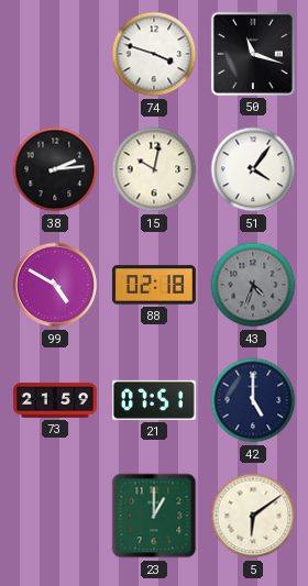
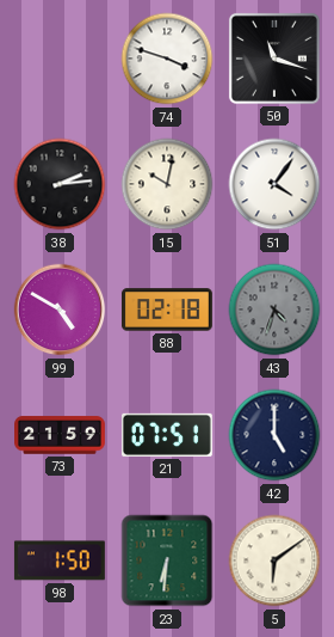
98: none -> 1:50
23: 1:00 -> 6:31
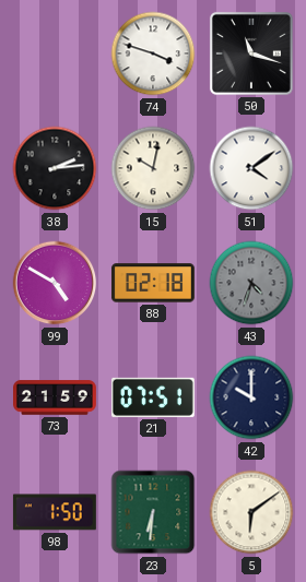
51: 4:06 -> 4:09
42: 5:00 -> 10:00
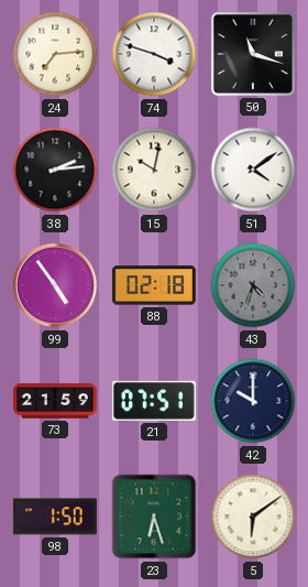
24: none -> 7:14
99: 4:50 -> 4:54
23: 6:31 -> 6:27
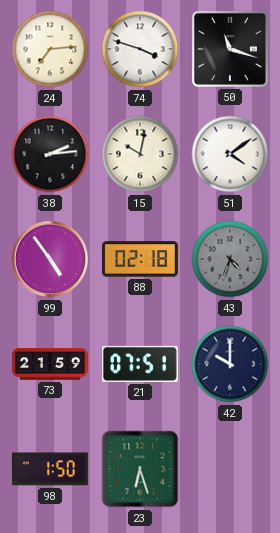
5: 6:09 -> none
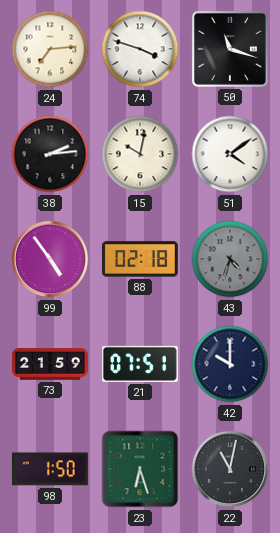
22: none -> 11:02
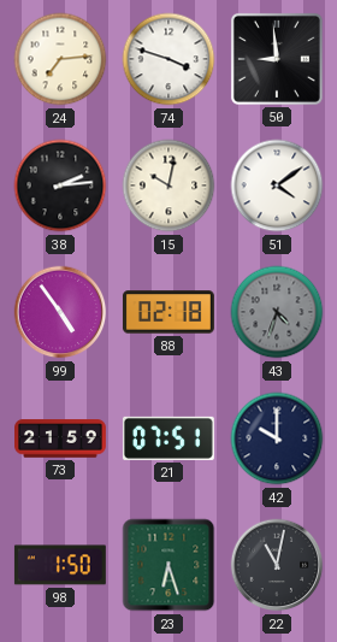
50: 11:18 -> 8:59
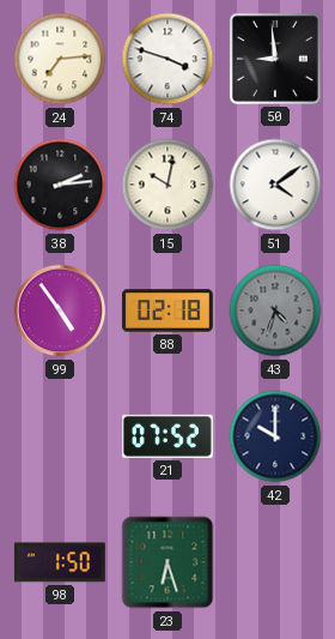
73: 21:59 -> none
21: 07:51 -> 07:52
22: 11:02 -> none
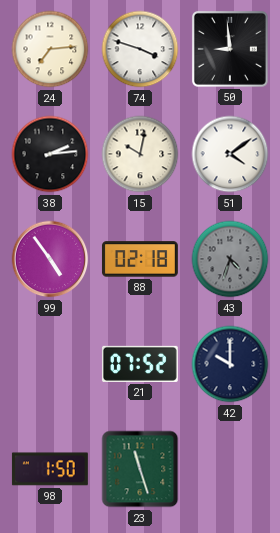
23: 6:27 -> 11:27
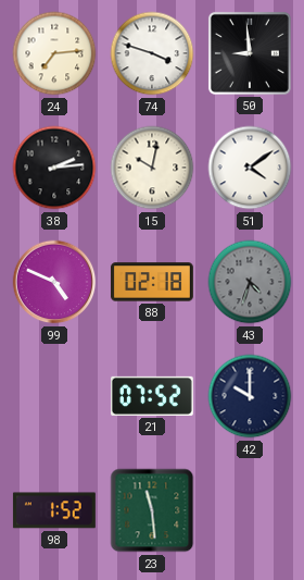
99: 4:54 -> 4:49
98: 1:50 -> 1:52
23: 11:27 -> 11:29
